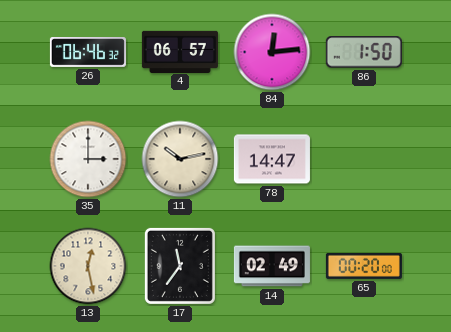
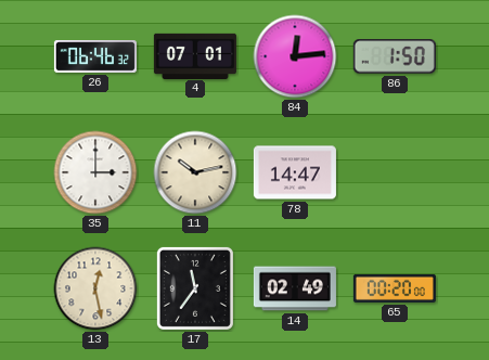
4: 06:57 -> 07:01
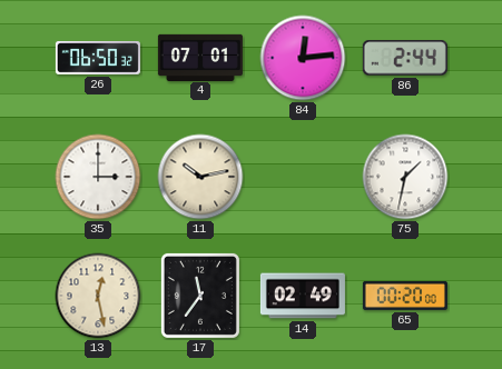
26: 06:46 -> 06:50
86: 1:50 -> 2:44
78: 14:47 -> none
75: none -> 1:32
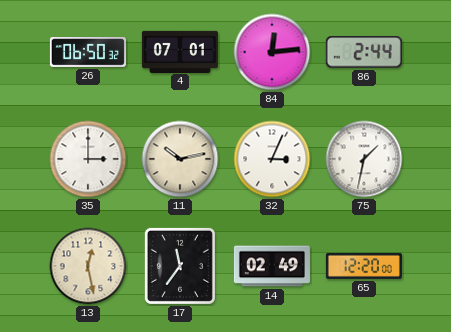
32: none -> 3:04
65: 00:20 -> 12:20
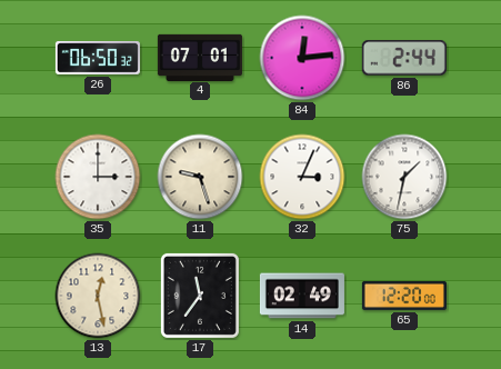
11: 10:13 -> 9:27
